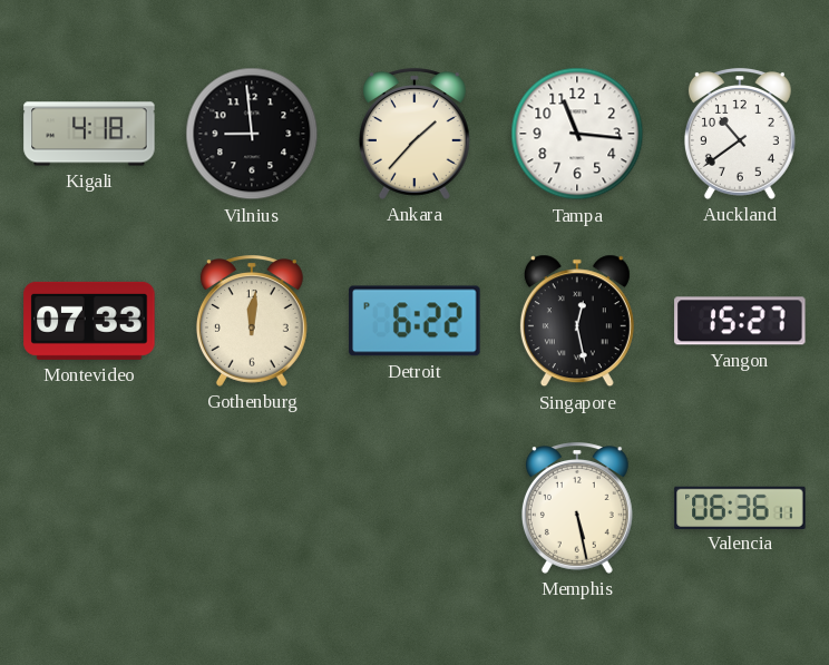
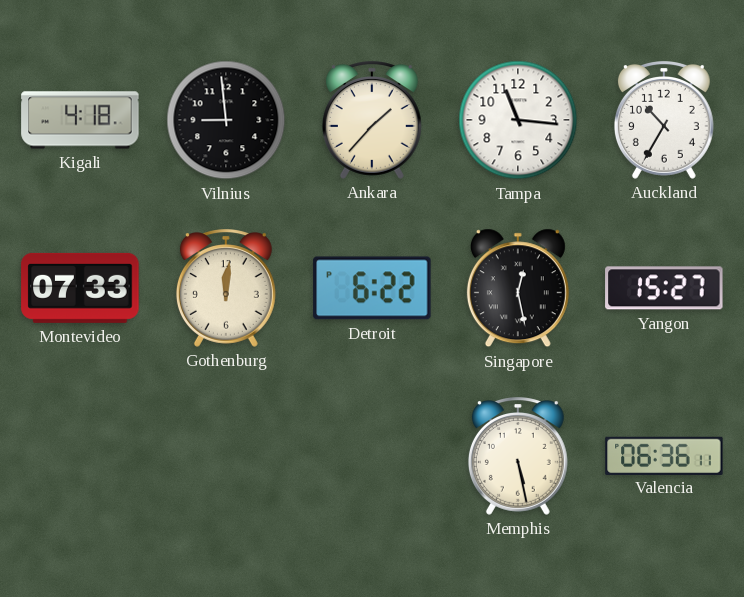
Auckland: 10:39 -> 10:35
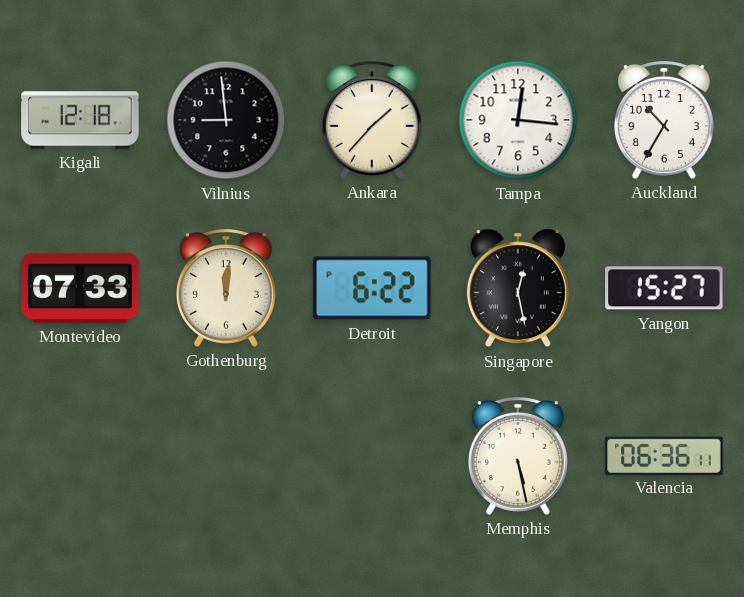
Kigali: 4:18 -> 12:18
Tampa: 11:16 -> 12:16
